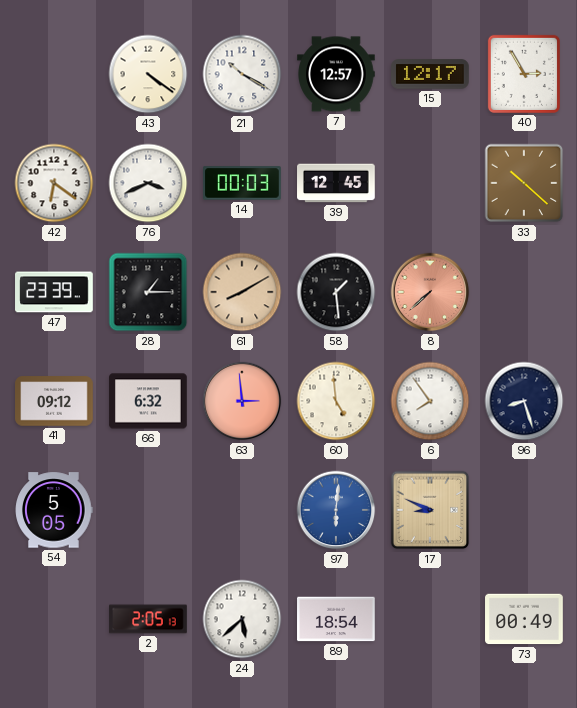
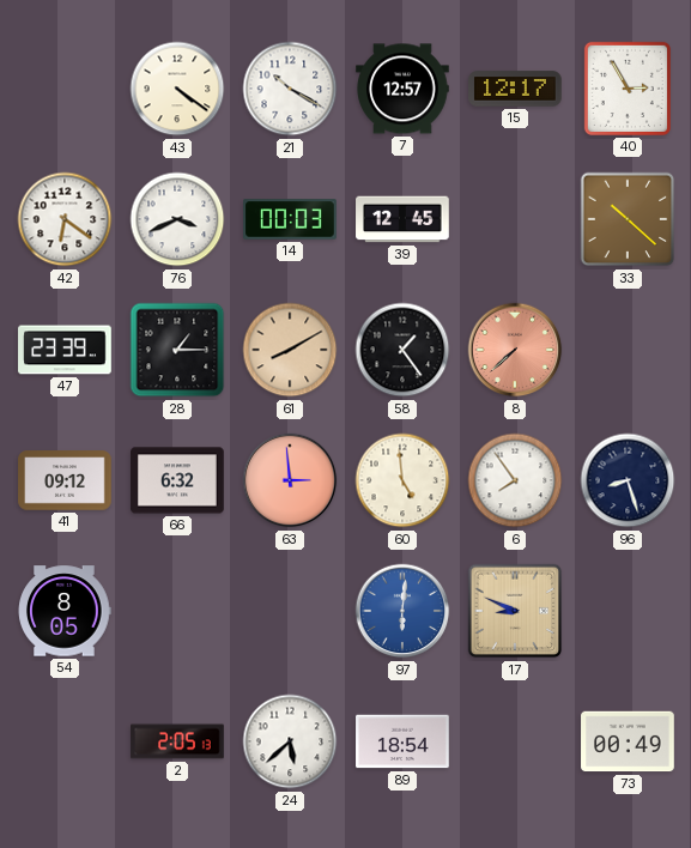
58: 1:29 -> 1:24
54: 5:05 -> 8:05
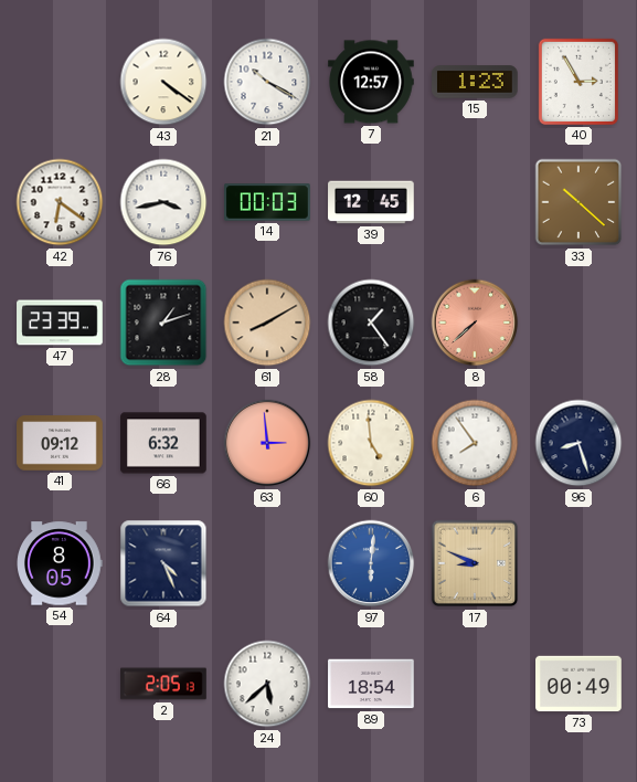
15: 12:17 -> 1:23
76: 3:41 -> 3:43
28: 1:15 -> 1:12
64: none -> 4:26
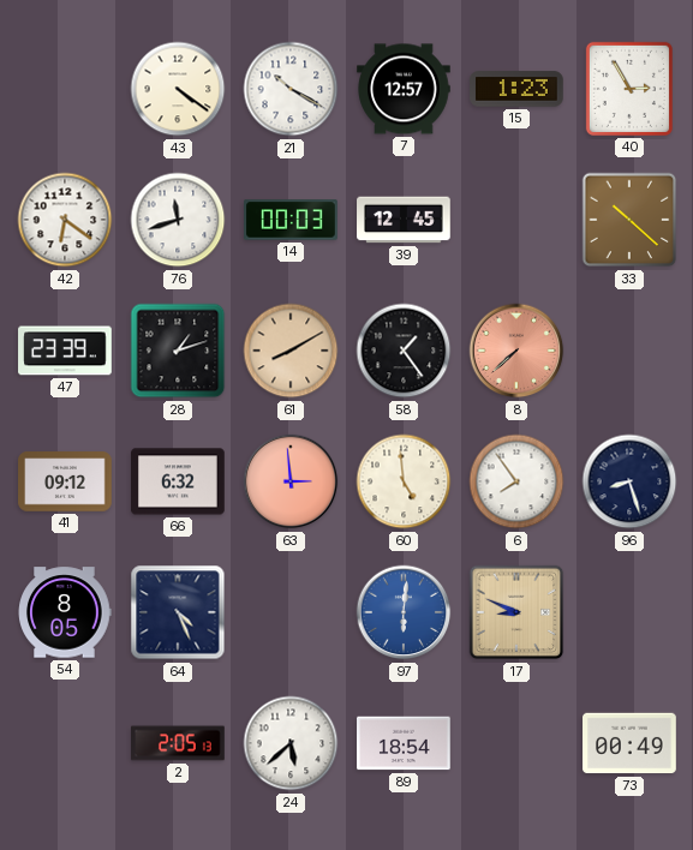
76: 3:43 -> 11:42
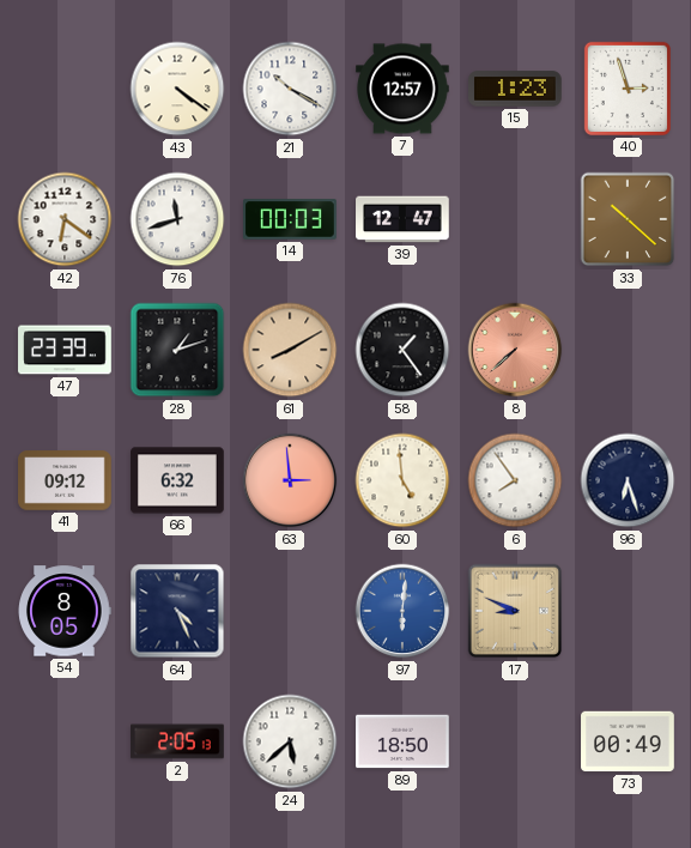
40: 2:55 -> 2:57
39: 12:45 -> 12:47
96: 8:27 -> 6:27
89: 18:54 -> 18:50
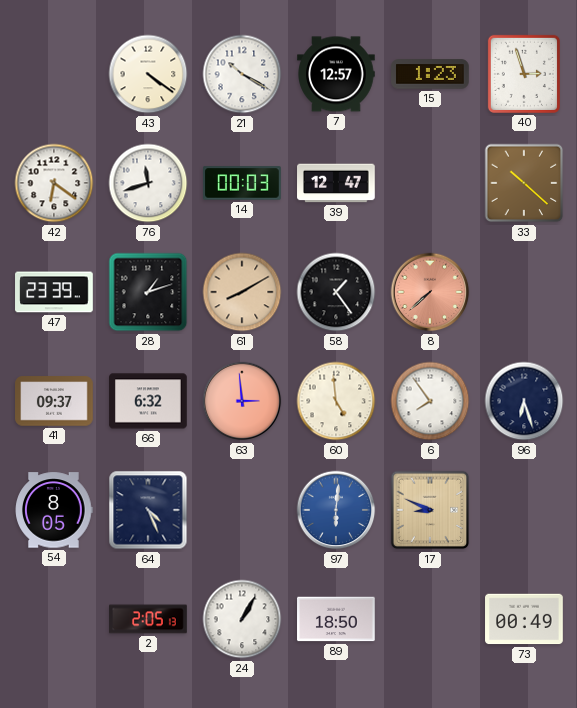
41: 09:12 -> 09:37
24: 5:38 -> 1:05
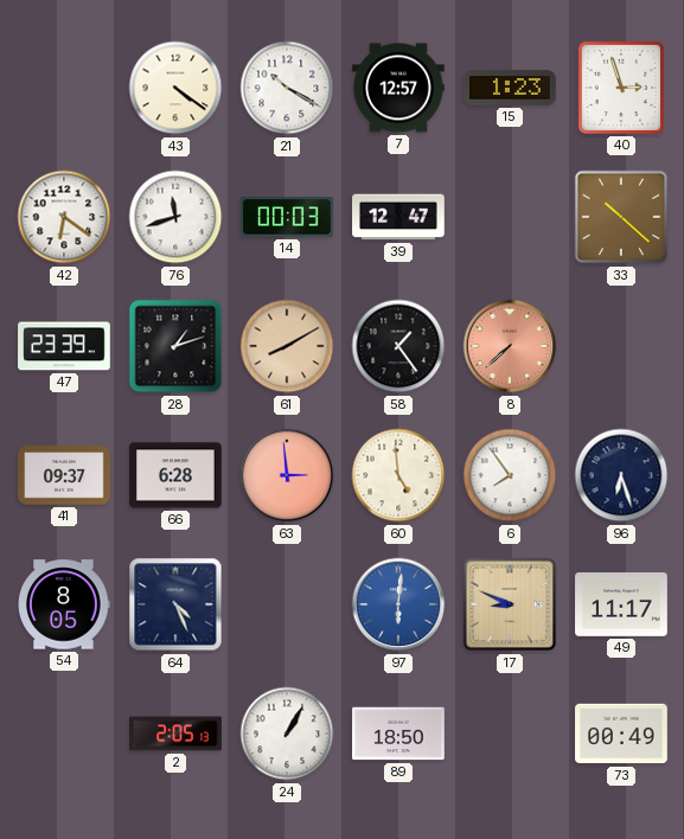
66: 6:32 -> 6:28
49: none -> 11:17
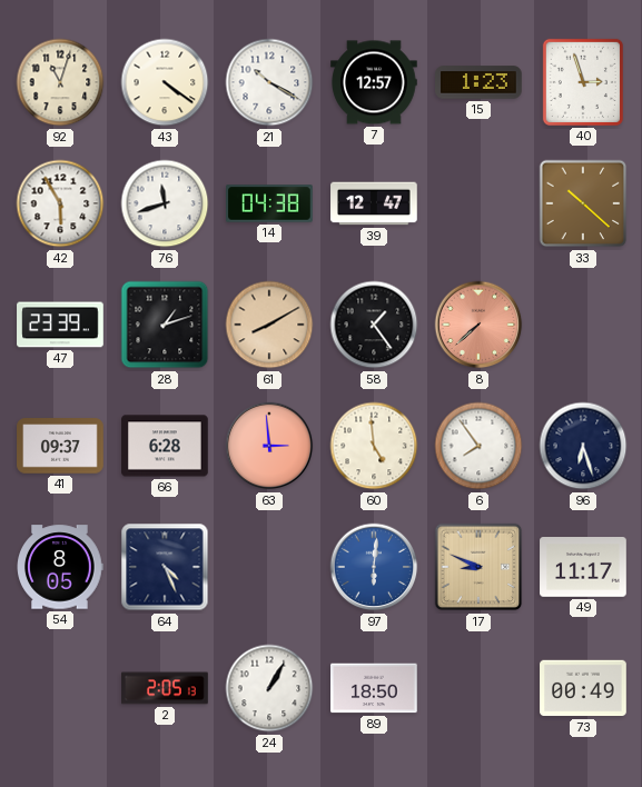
92: none -> 11:03
42: 6:21 -> 5:55
14: 00:03 -> 04:38
